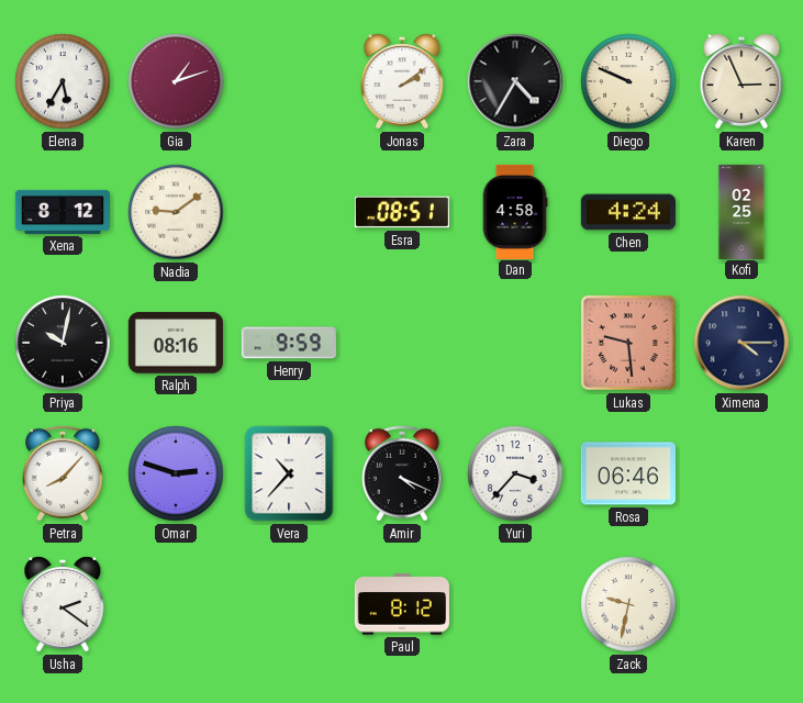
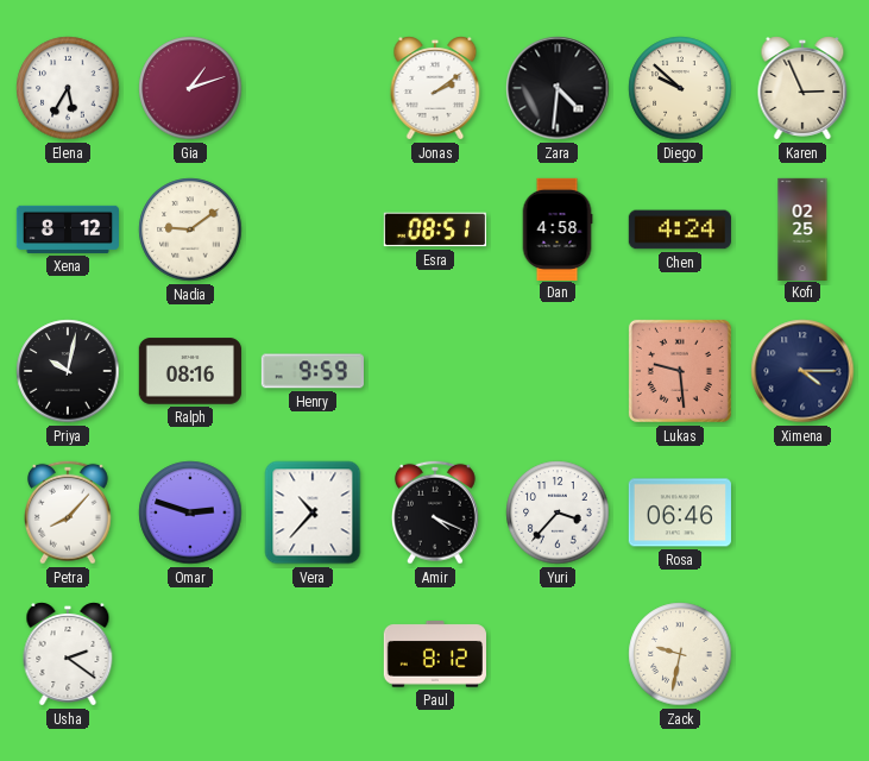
Zara: 4:35 -> 4:31
Diego: 9:49 -> 9:52
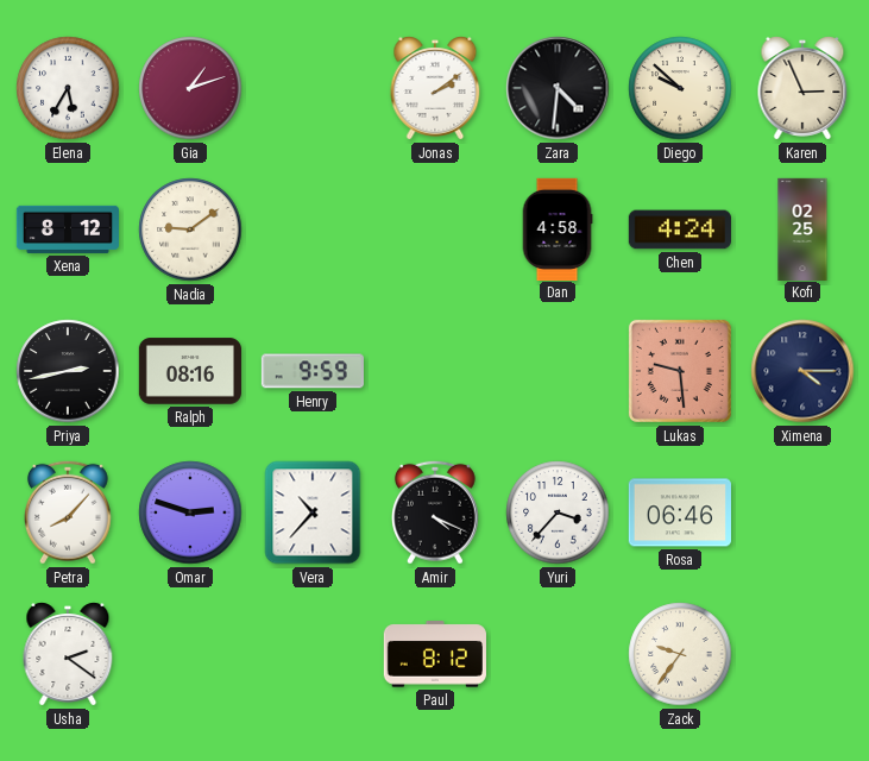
Esra: 08:51 -> none
Priya: 10:02 -> 2:43
Zack: 9:32 -> 9:36
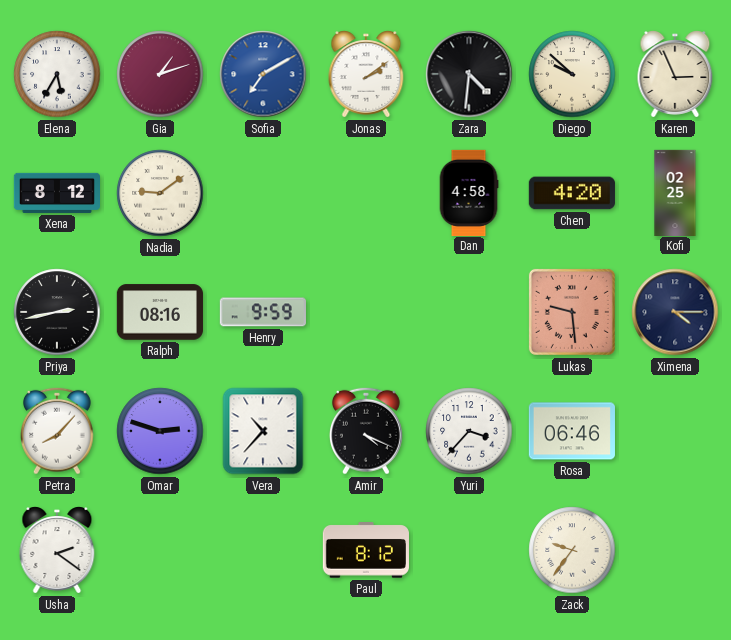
Sofia: none -> 7:10
Chen: 4:24 -> 4:20
